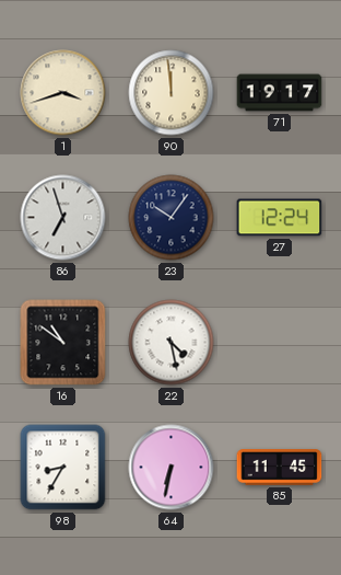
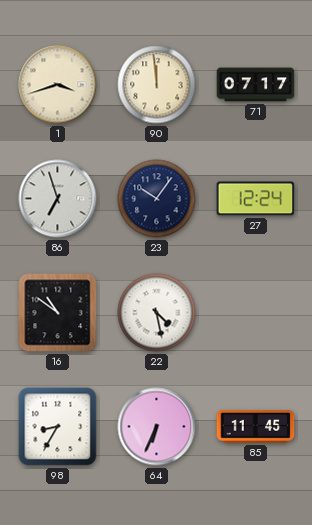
71: 19:17 -> 07:17
64: 6:32 -> 6:34
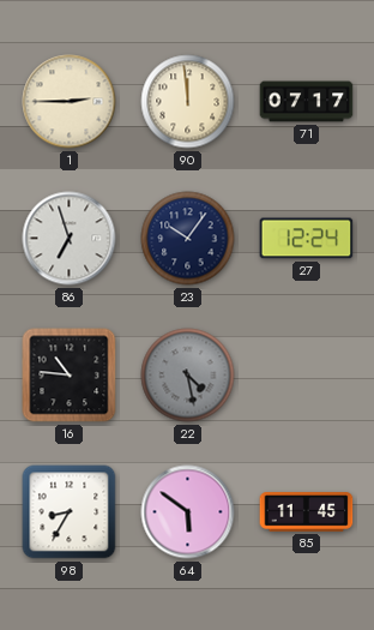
1: 3:42 -> 2:45
16: 10:51 -> 10:46
22 dial: white -> grey
64: 6:34 -> 5:51
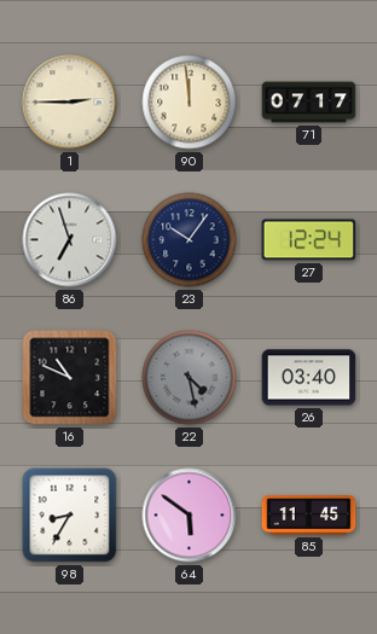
16: 10:46 -> 10:49
26: none -> 03:40
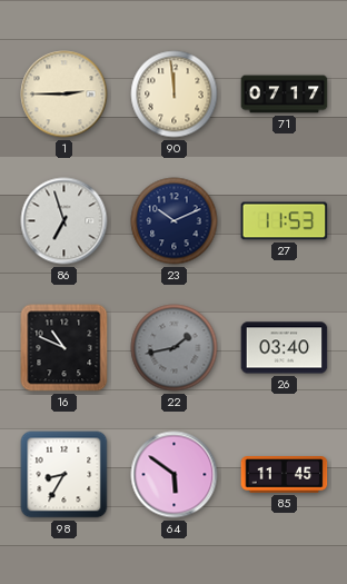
23: 10:06 -> 10:11
27: 12:24 -> 11:53
22: 4:28 -> 1:43
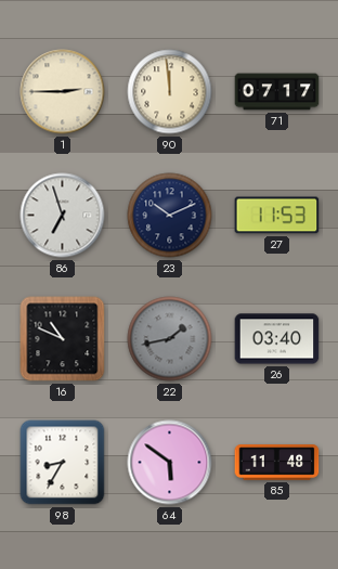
85: 11:45 -> 11:48
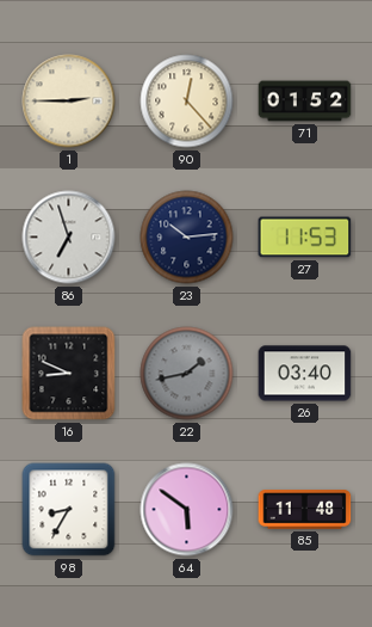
90: 11:59 -> 12:23
71: 07:17 -> 01:52
23: 10:11 -> 10:14
16: 10:49 -> 8:49
